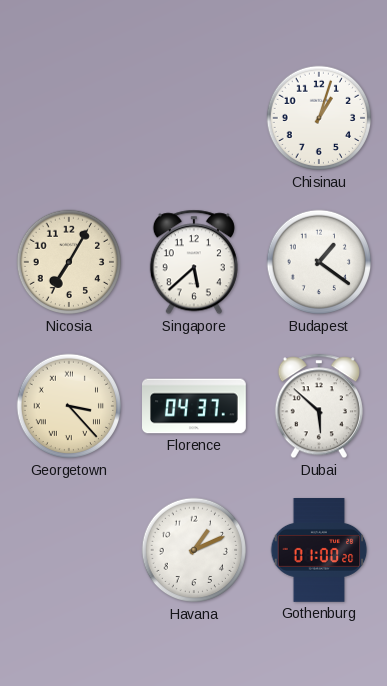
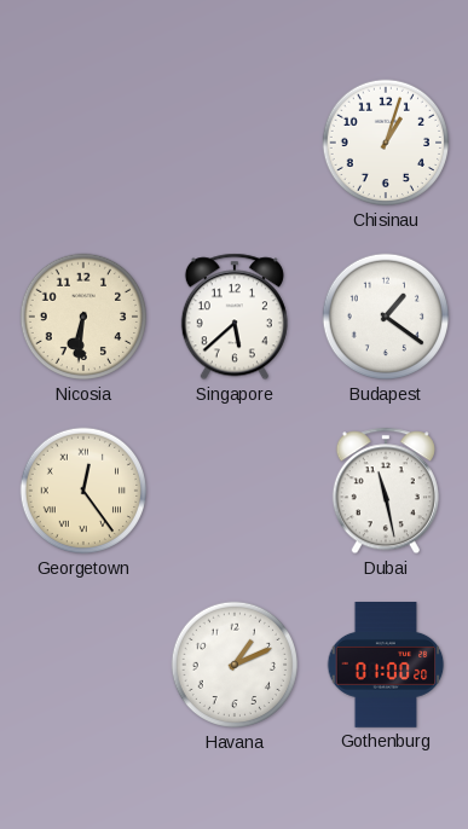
Nicosia: 7:05 -> 6:31
Georgetown: 3:23 -> 12:24
Florence: 04:37 -> none
Dubai: 5:52 -> 11:28
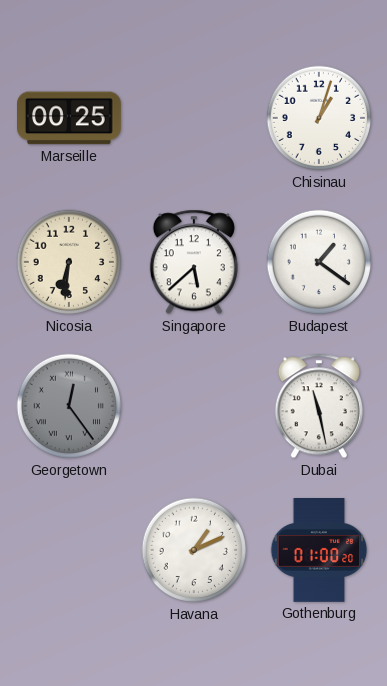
Marseille: none -> 00:25
Georgetown dial: cream -> grey
